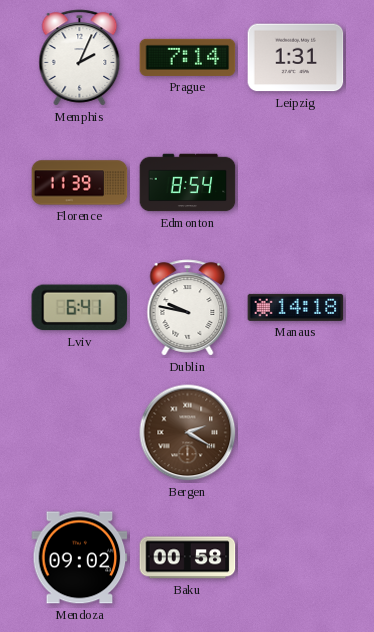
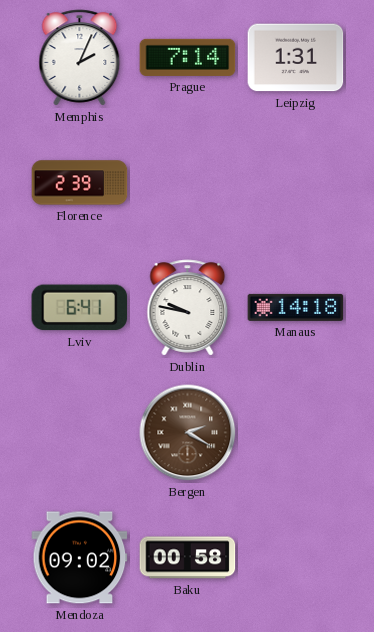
Florence: 11:39 -> 2:39
Edmonton: 8:54 -> none
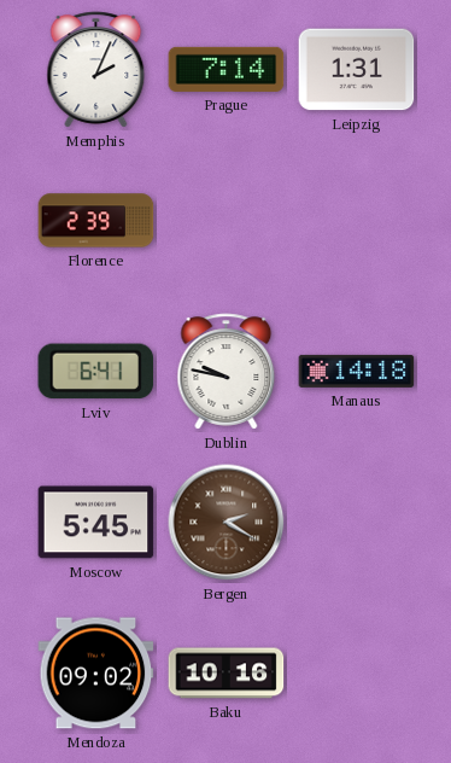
Moscow: none -> 5:45
Baku: 00:58 -> 10:16
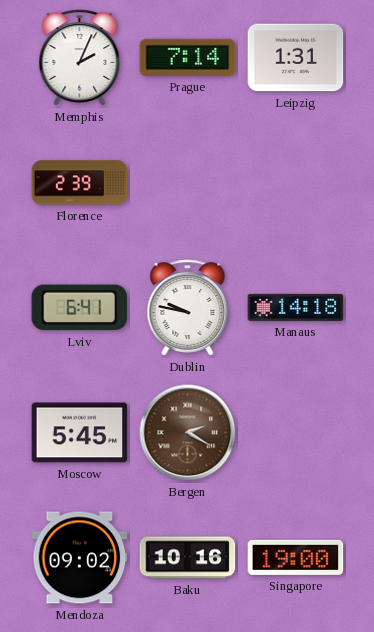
Singapore: none -> 19:00
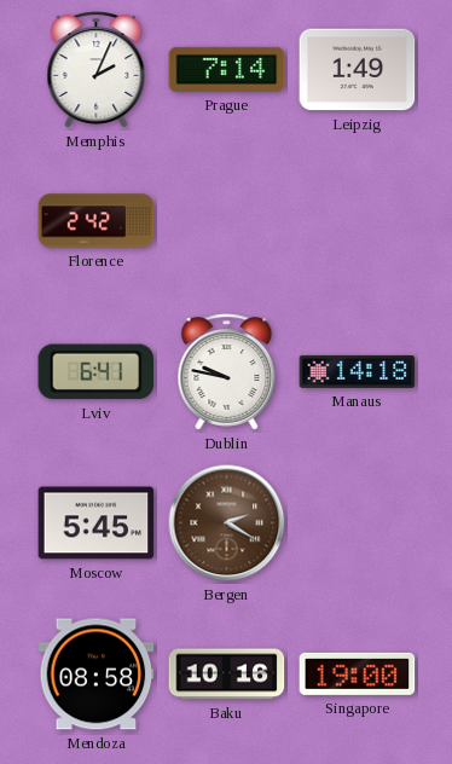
Leipzig: 1:31 -> 1:49
Florence: 2:39 -> 2:42
Mendoza: 09:02 -> 08:58
